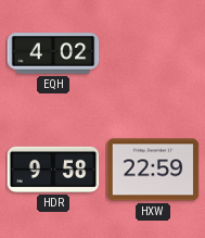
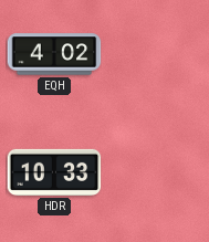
HDR: 9:58 -> 10:33
HXW: 22:59 -> none
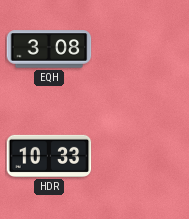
EQH: 4:02 -> 3:08
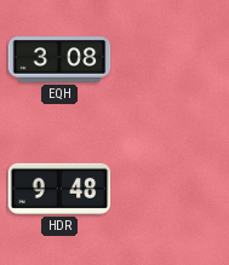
HDR: 10:33 -> 9:48
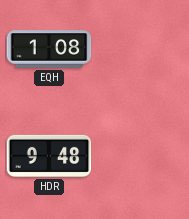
EQH: 3:08 -> 1:08
